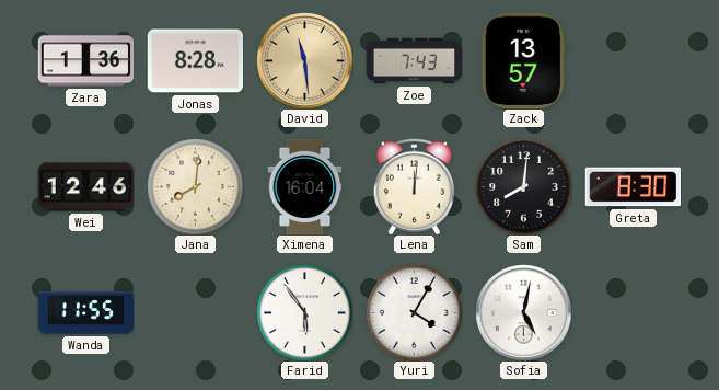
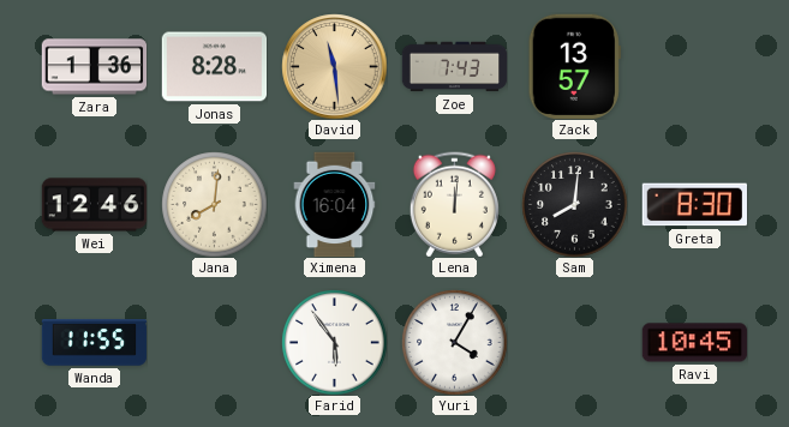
Sofia: 5:02 -> none
Ravi: none -> 10:45
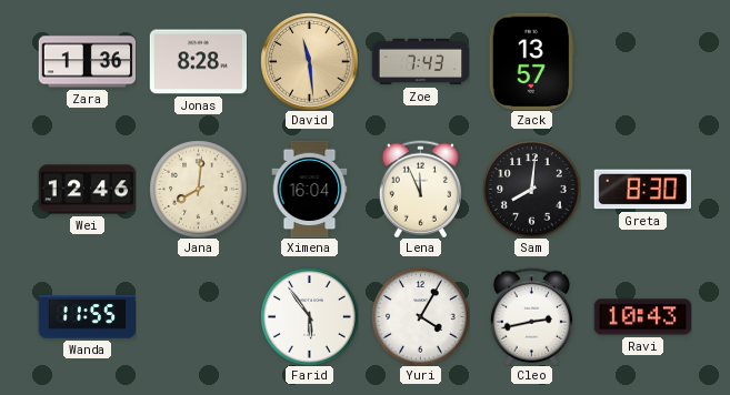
Lena: 12:01 -> 11:56
Cleo: none -> 2:43
Ravi: 10:45 -> 10:43
